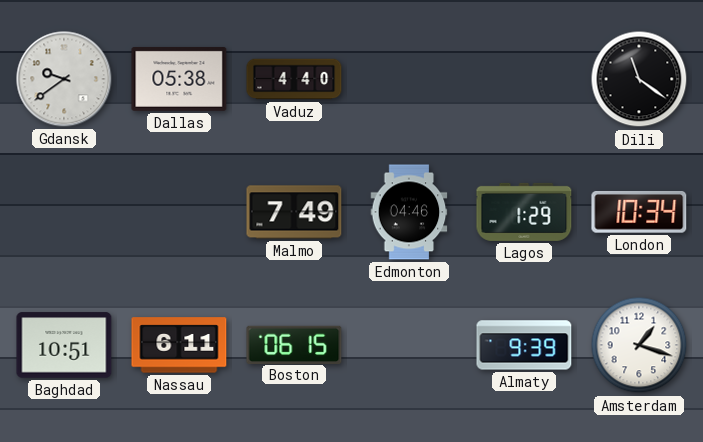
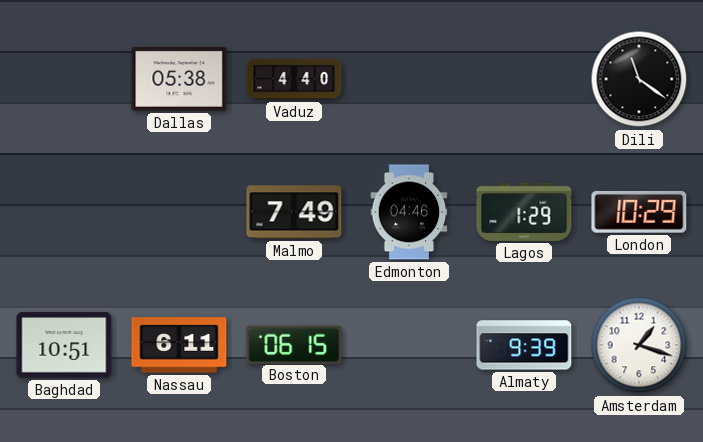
Gdansk: 9:39 -> none
London: 10:34 -> 10:29
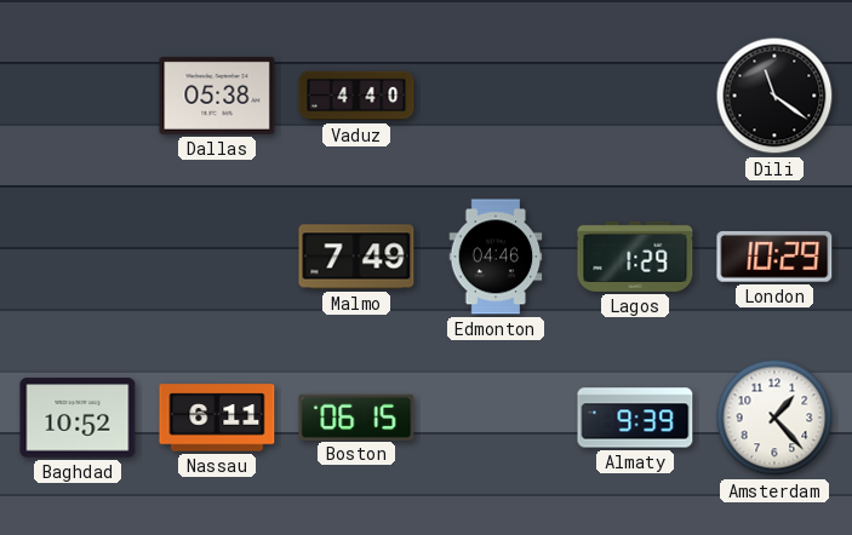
Baghdad: 10:51 -> 10:52
Amsterdam: 1:18 -> 1:23
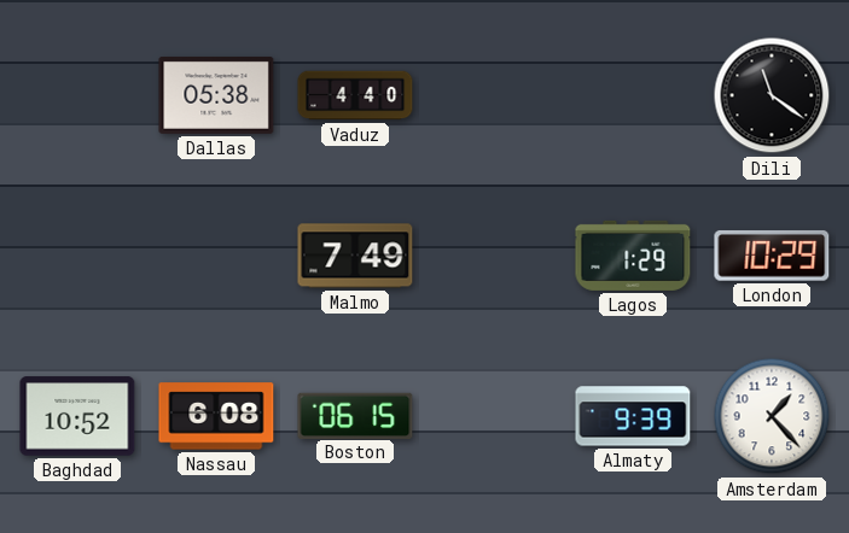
Edmonton: 04:46 -> none
Nassau: 6:11 -> 6:08
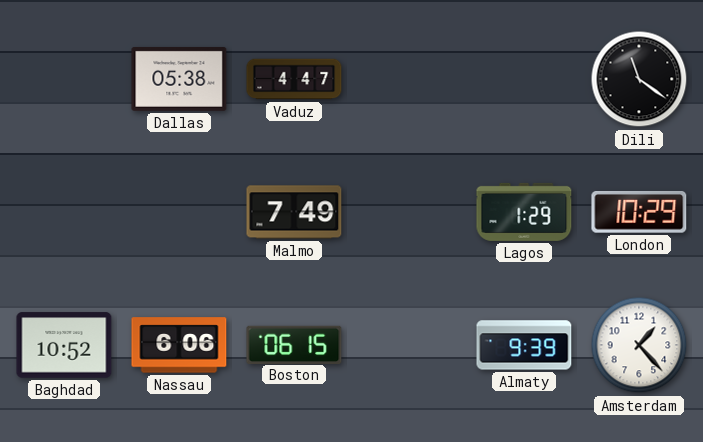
Vaduz: 4:40 -> 4:47
Nassau: 6:08 -> 6:06
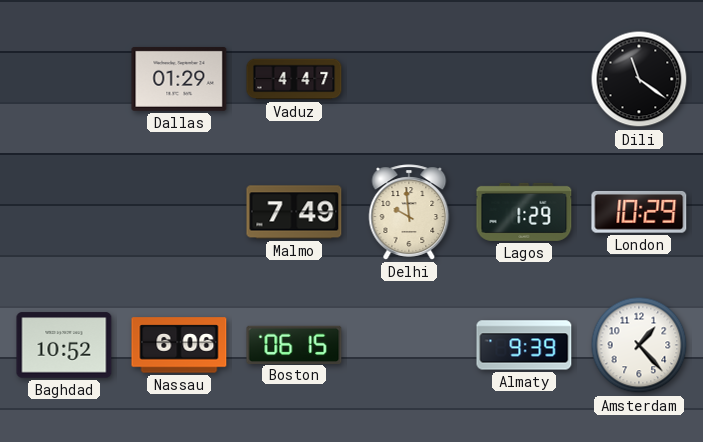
Dallas: 05:38 -> 01:29
Delhi: none -> 9:59
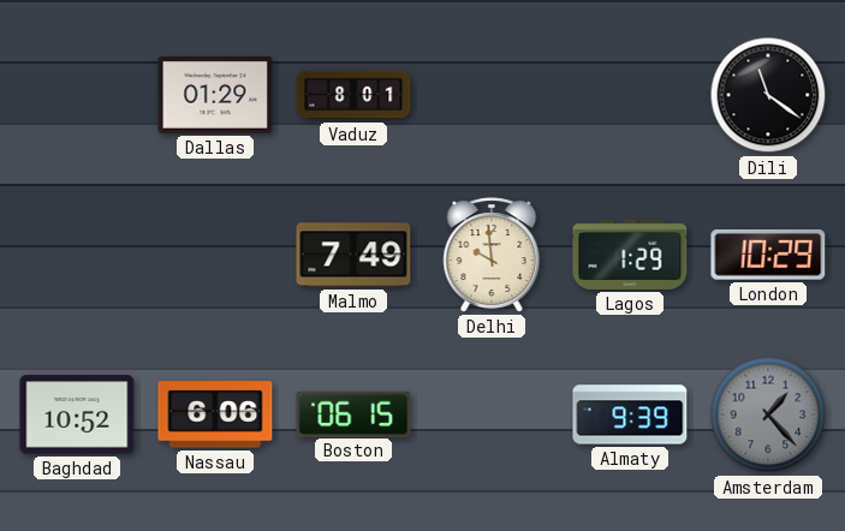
Vaduz: 4:47 -> 8:01
Amsterdam dial: white -> grey
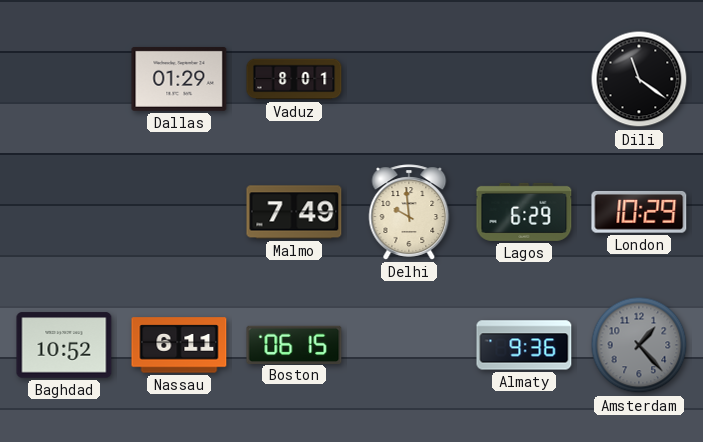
Lagos: 1:29 -> 6:29
Nassau: 6:06 -> 6:11
Almaty: 9:39 -> 9:36
